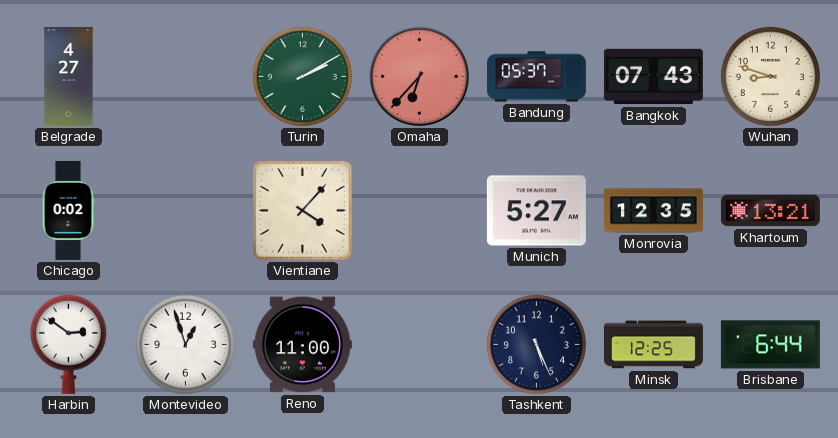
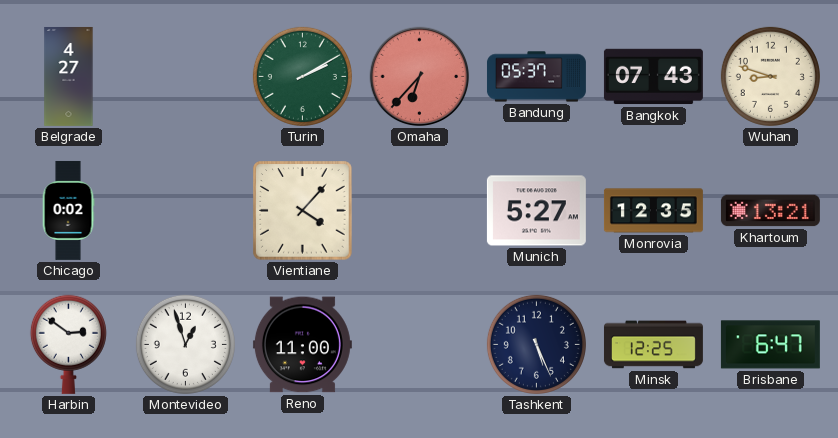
Brisbane: 6:44 -> 6:47
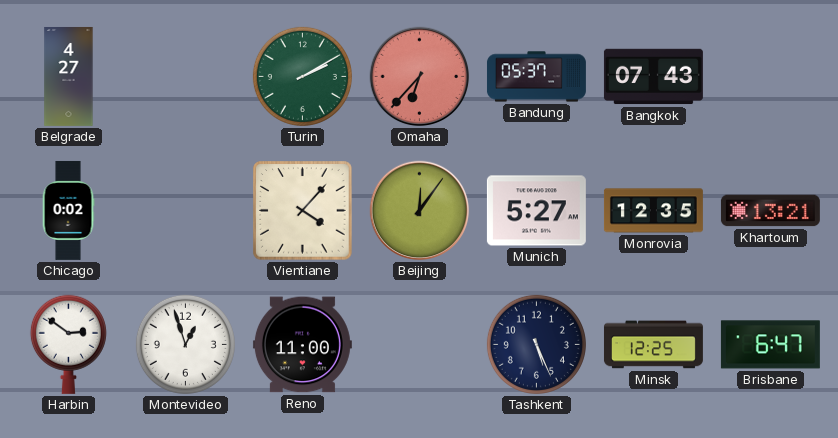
Wuhan: 8:48 -> none
Beijing: none -> 12:06
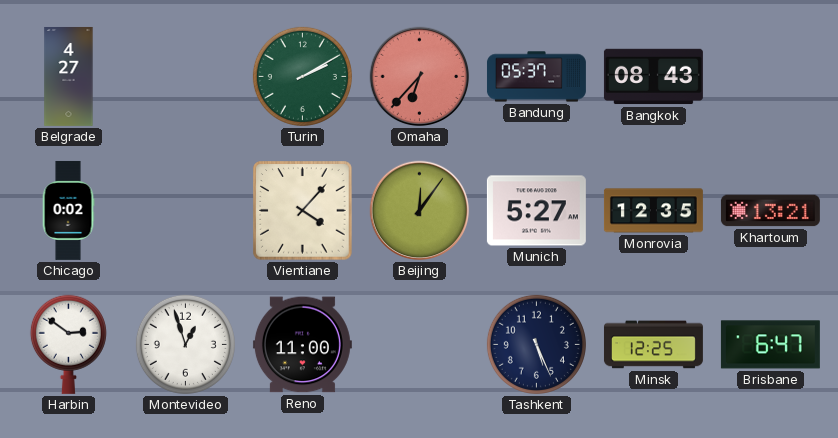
Bangkok: 07:43 -> 08:43
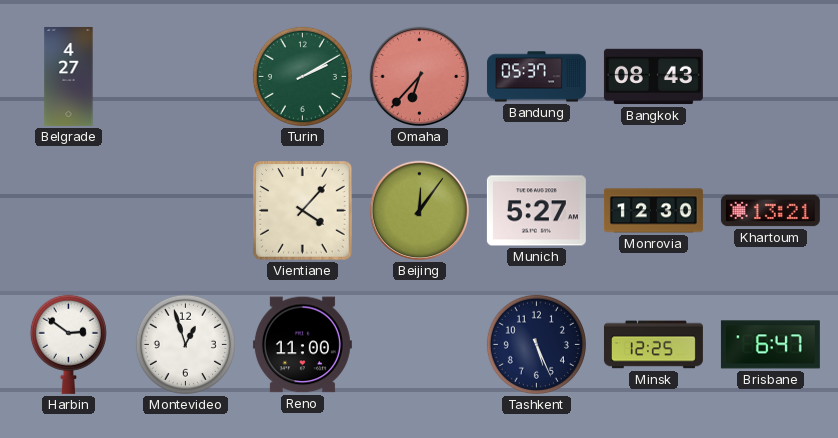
Chicago: 0:02 -> none
Monrovia: 12:35 -> 12:30
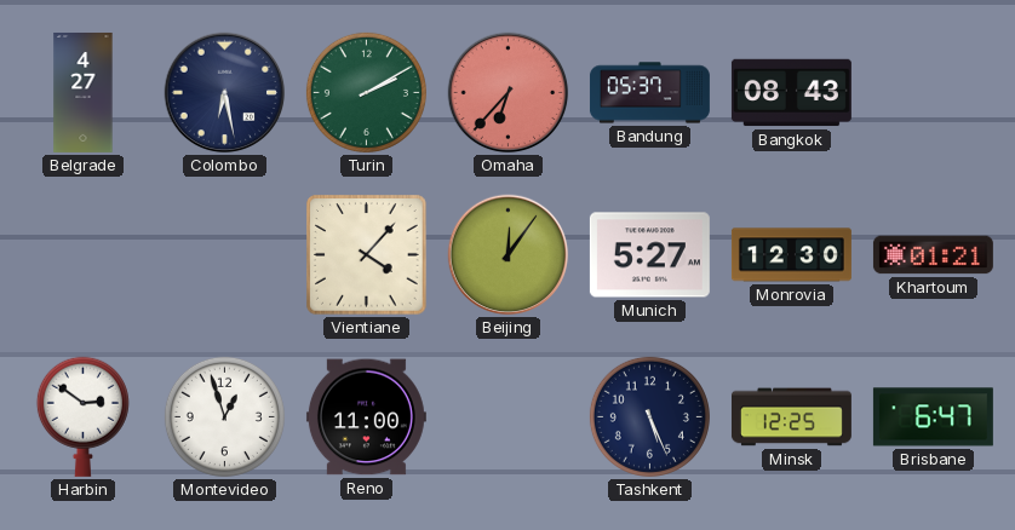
Colombo: none -> 6:28
Khartoum: 13:21 -> 01:21
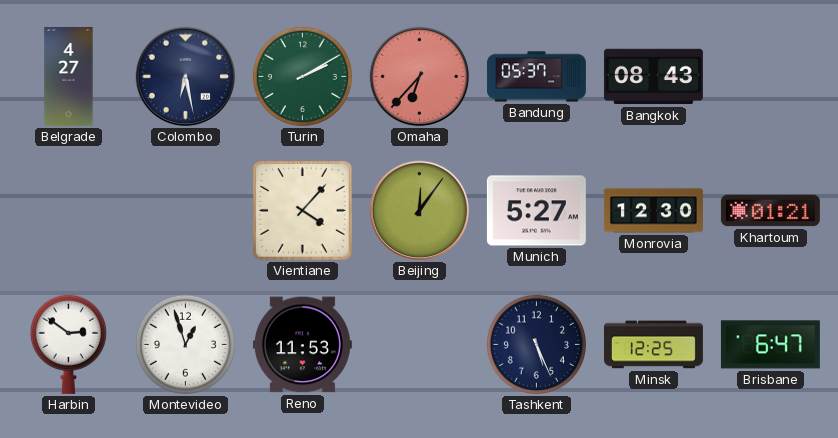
Reno: 11:00 -> 11:53
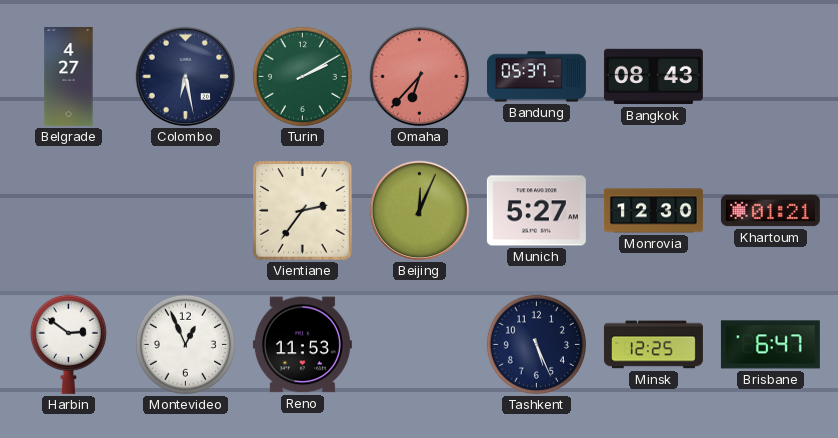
Vientiane: 4:07 -> 2:36
Beijing: 12:06 -> 12:04
Montevideo: 12:57 -> 12:56
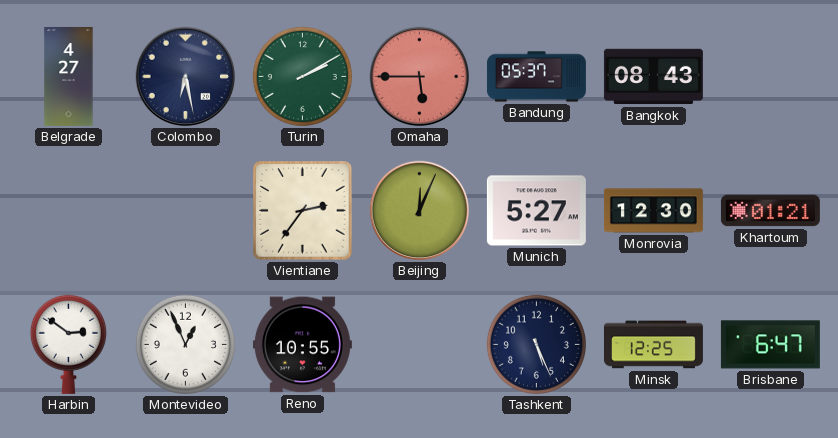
Omaha: 6:37 -> 5:45
Reno: 11:53 -> 10:55
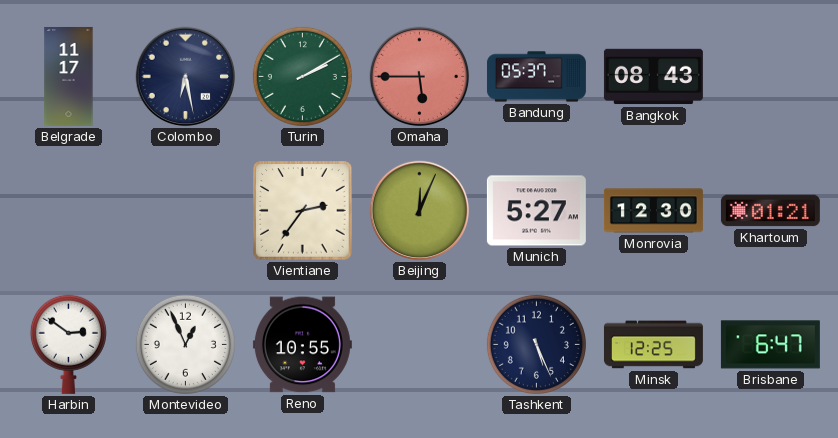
Belgrade: 4:27 -> 11:17
